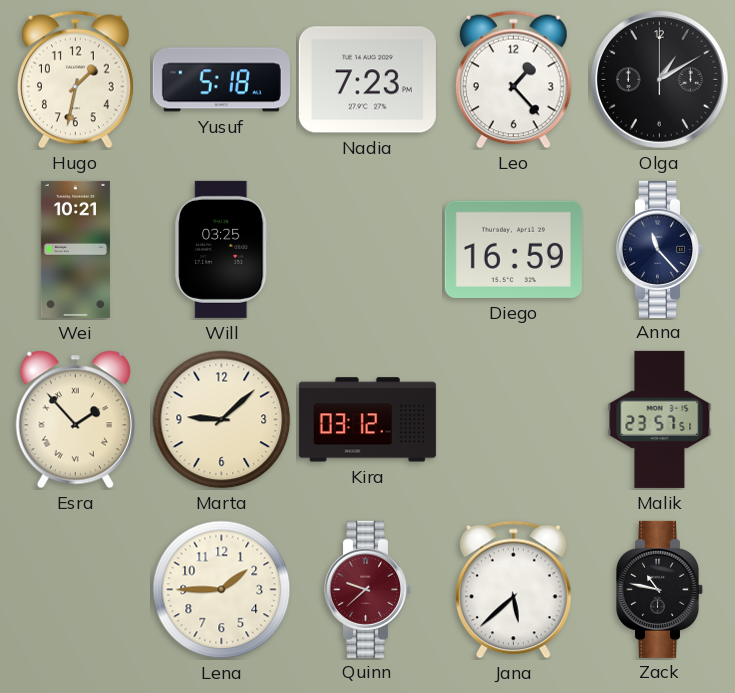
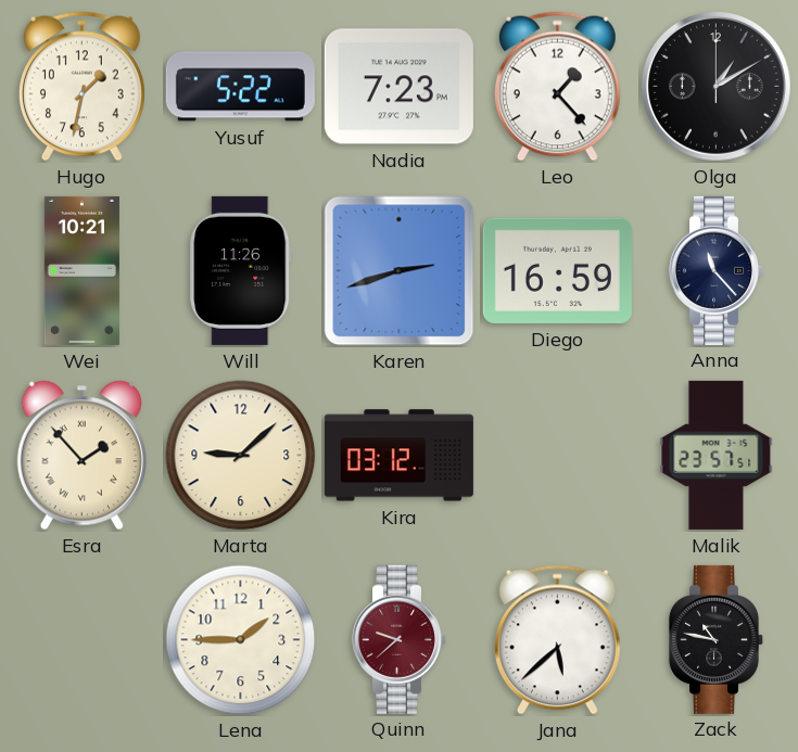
Yusuf: 5:18 -> 5:22
Will: 03:25 -> 11:26
Karen: none -> 2:42
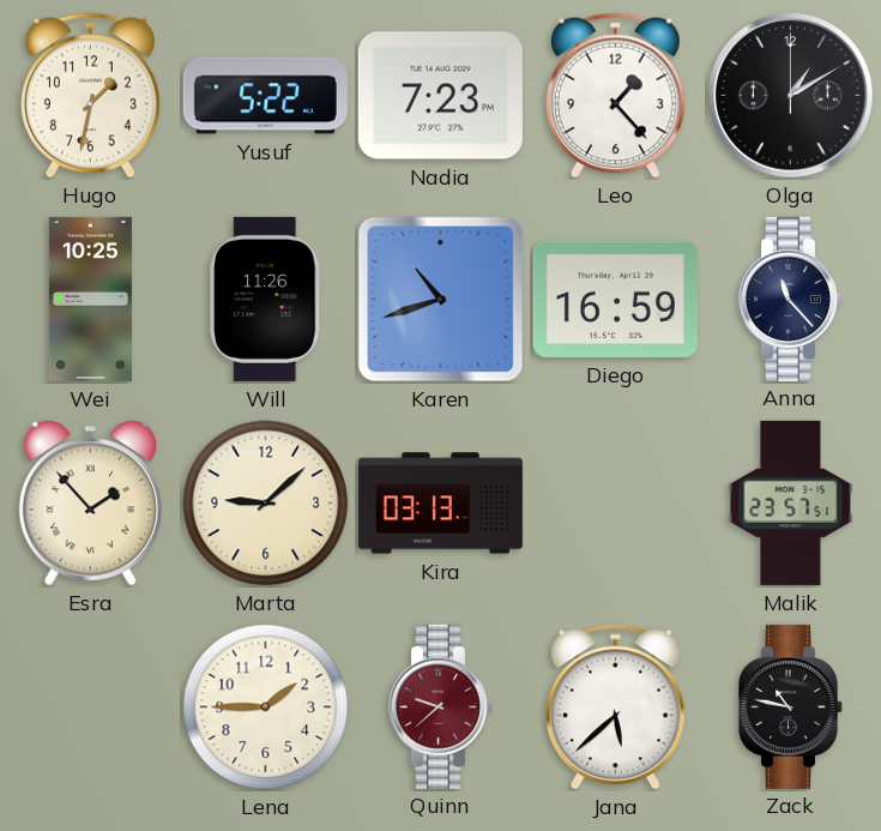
Wei: 10:21 -> 10:25
Karen: 2:42 -> 10:42
Kira: 03:12 -> 03:13
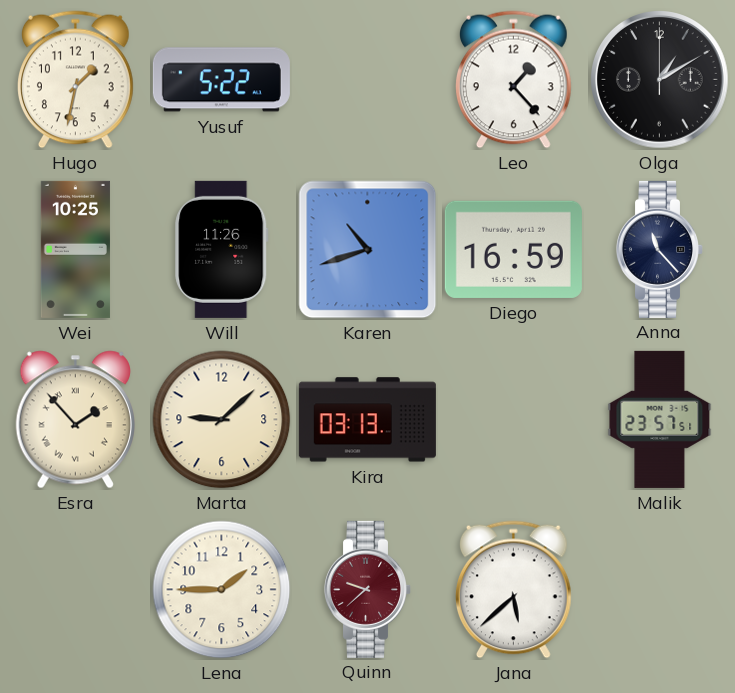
Nadia: 7:23 -> none
Zack: 10:47 -> none
